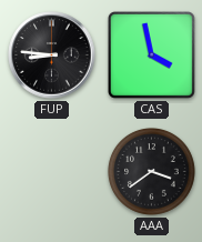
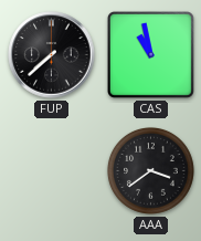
FUP: 8:46 -> 7:38
CAS: 3:58 -> 10:58
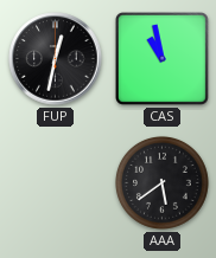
FUP: 7:38 -> 12:32
AAA: 3:39 -> 5:39
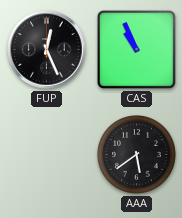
FUP: 12:32 -> 12:26
CAS: 10:58 -> 10:56
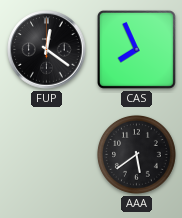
FUP: 12:26 -> 12:21
CAS: 10:56 -> 7:56
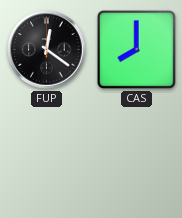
CAS: 7:56 -> 8:00
AAA: 5:39 -> none
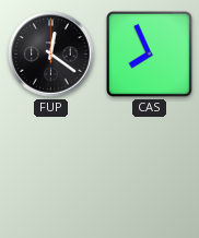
CAS: 8:00 -> 7:56
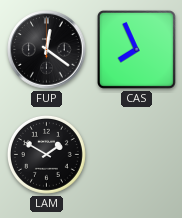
LAM: none -> 1:50
